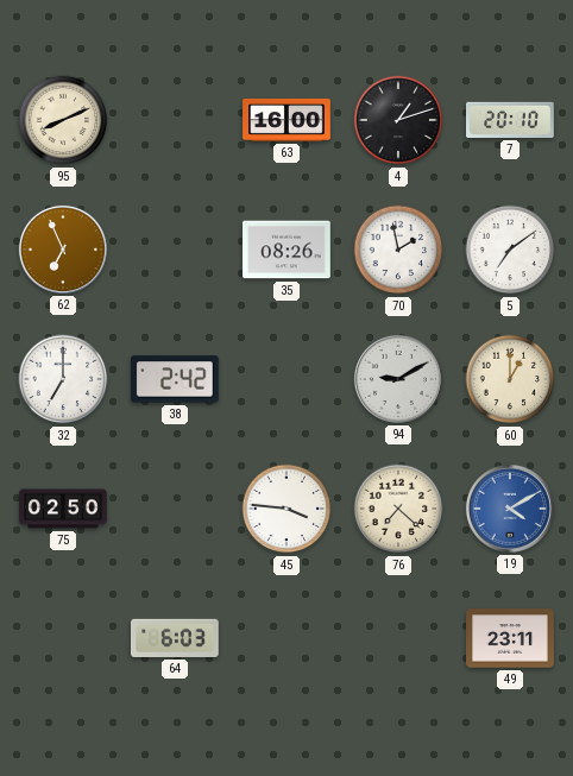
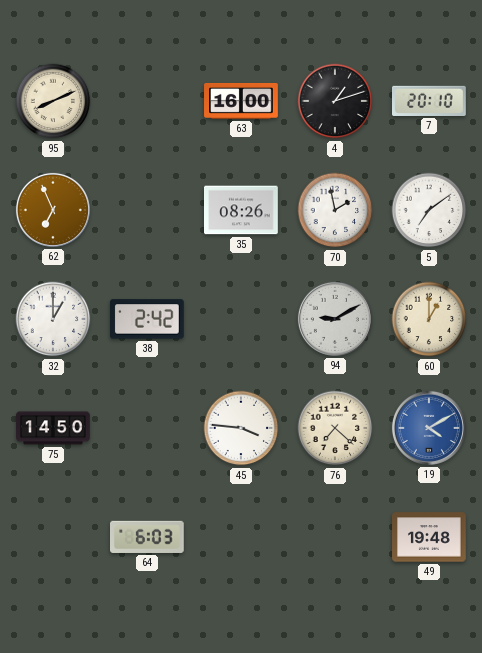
32: 7:00 -> 1:00
75: 02:50 -> 14:50
49: 23:11 -> 19:48
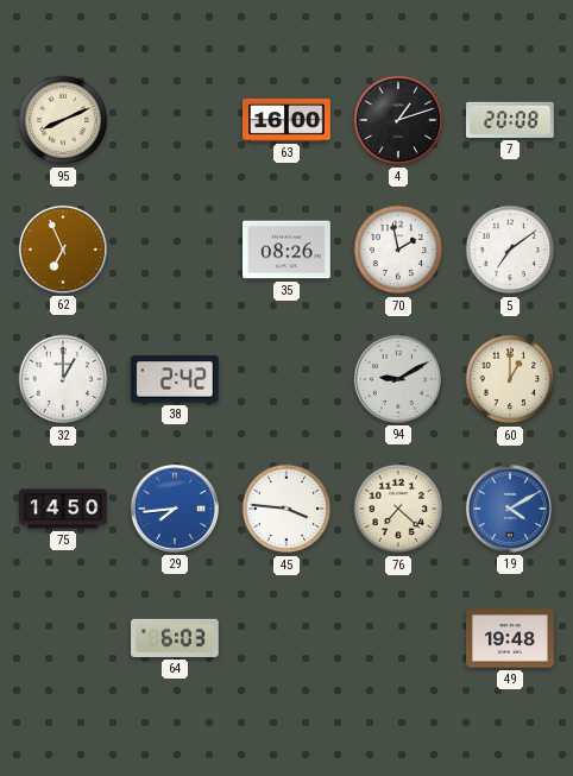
7: 20:10 -> 20:08
29: none -> 7:44
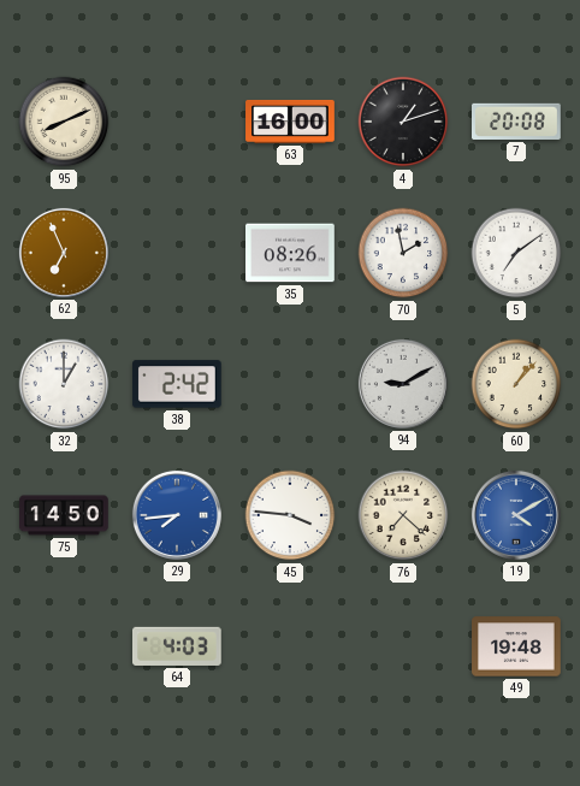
60: 1:00 -> 1:07
64: 6:03 -> 4:03
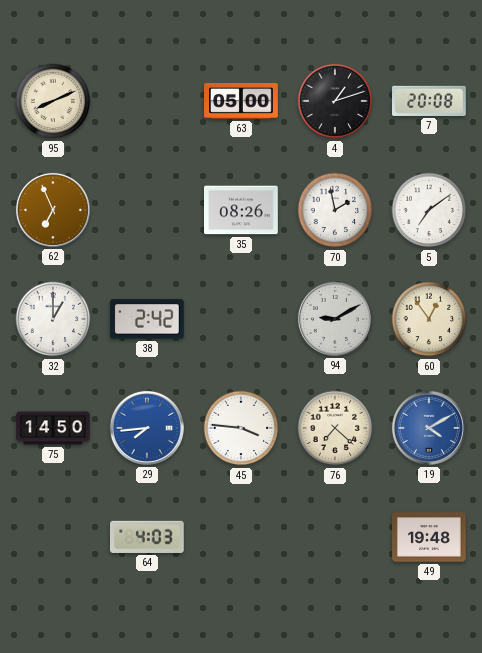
63: 16:00 -> 05:00
60: 1:07 -> 12:54
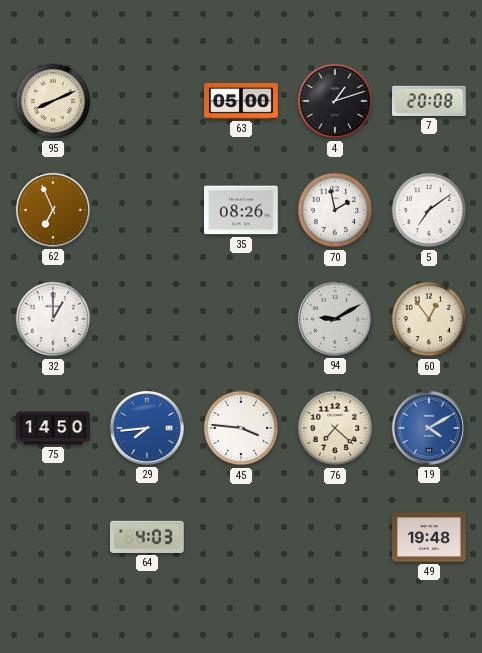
38: 2:42 -> none
